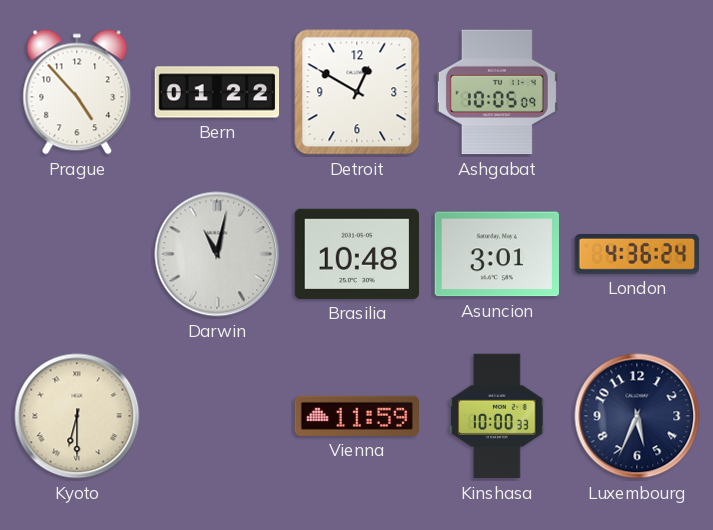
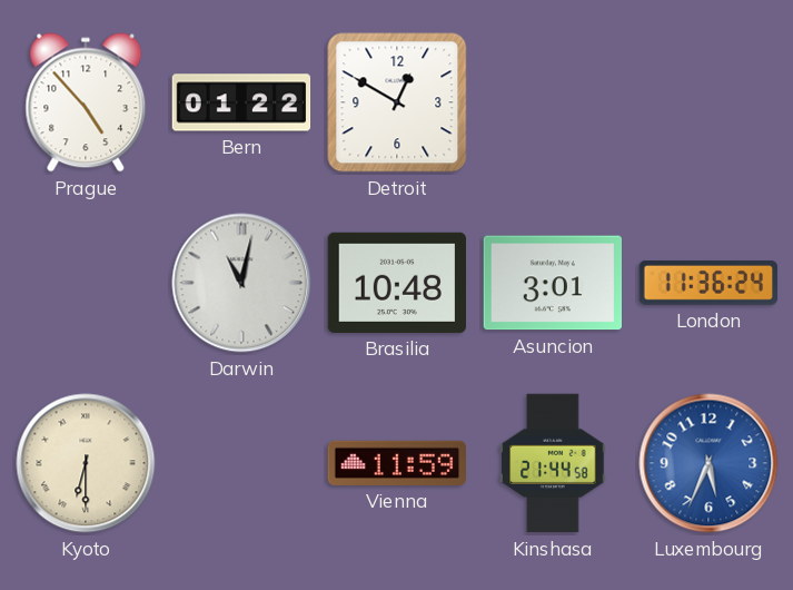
Ashgabat: 10:05 -> none
London: 4:36 -> 11:36
Kinshasa: 10:00 -> 21:44
Luxembourg dial: navy -> blue
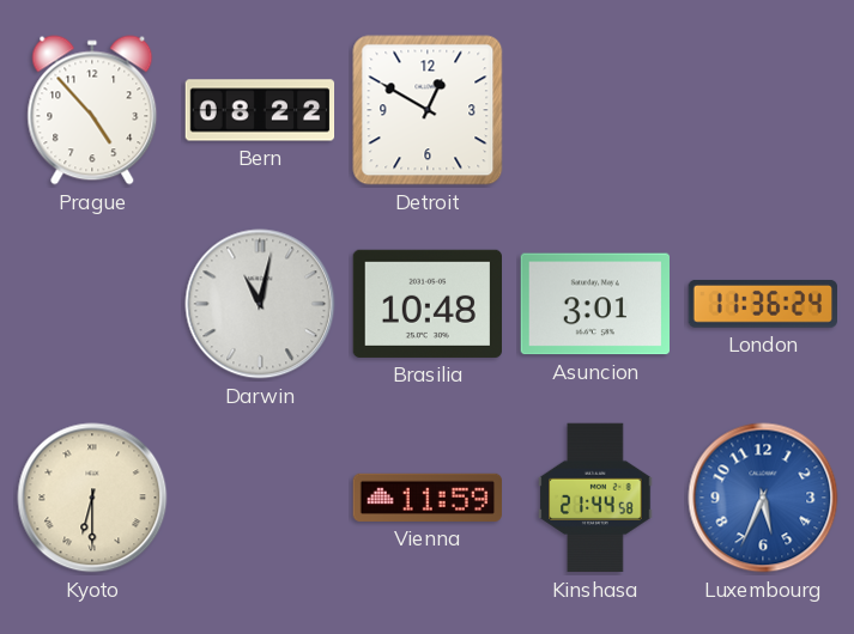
Bern: 01:22 -> 08:22
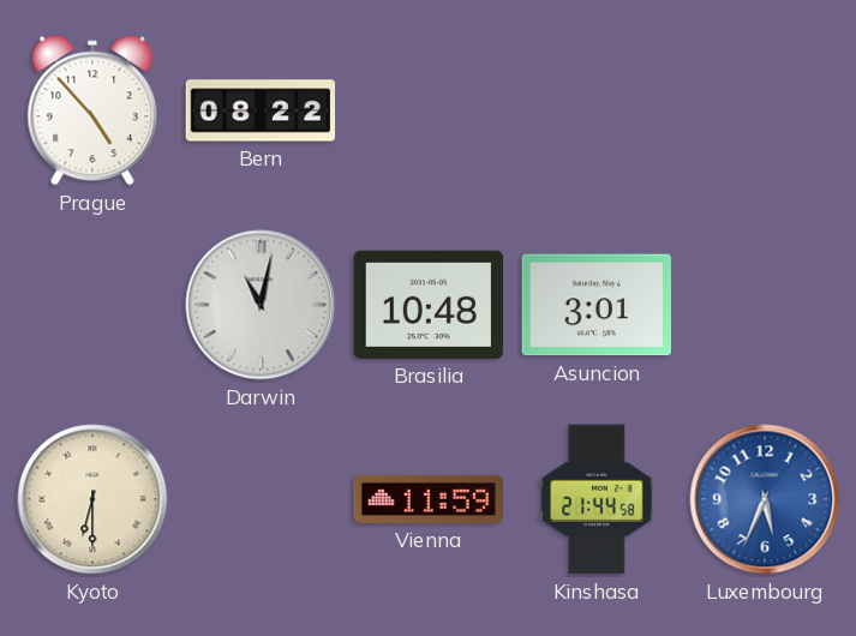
Detroit: 12:50 -> none
London: 11:36 -> none
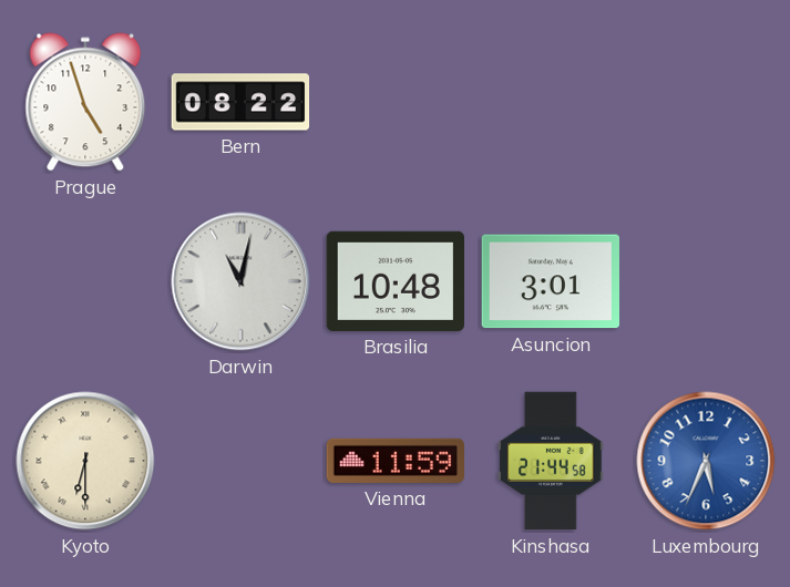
Prague: 4:53 -> 4:57
